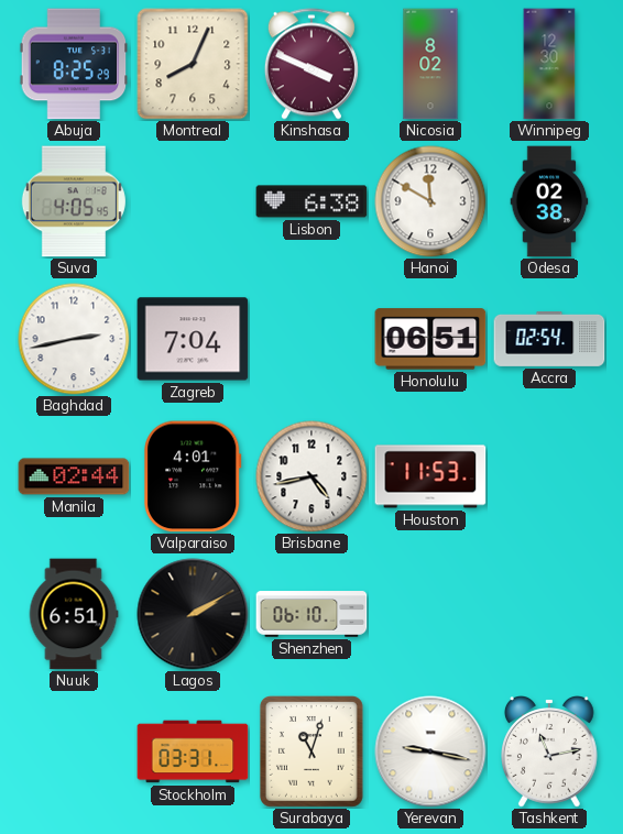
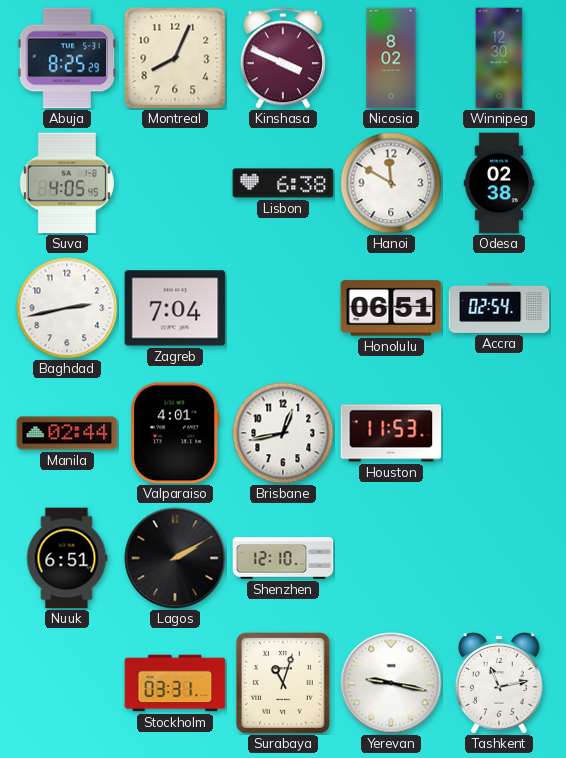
Brisbane: 4:43 -> 12:43
Shenzhen: 06:10 -> 12:10
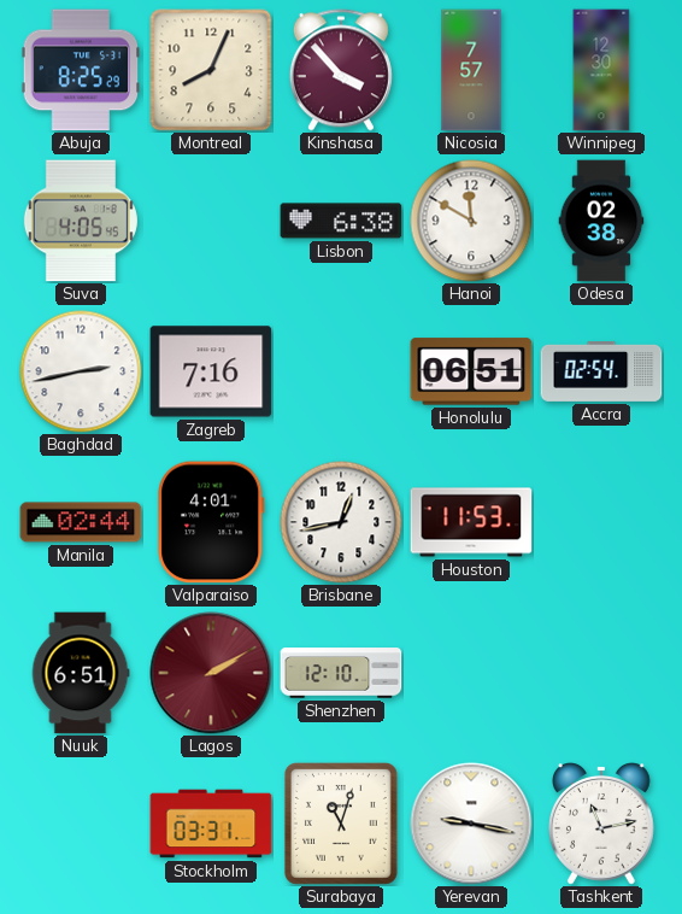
Kinshasa: 3:49 -> 3:53
Nicosia: 8:02 -> 7:57
Zagreb: 7:04 -> 7:16
Lagos dial: black -> burgundy
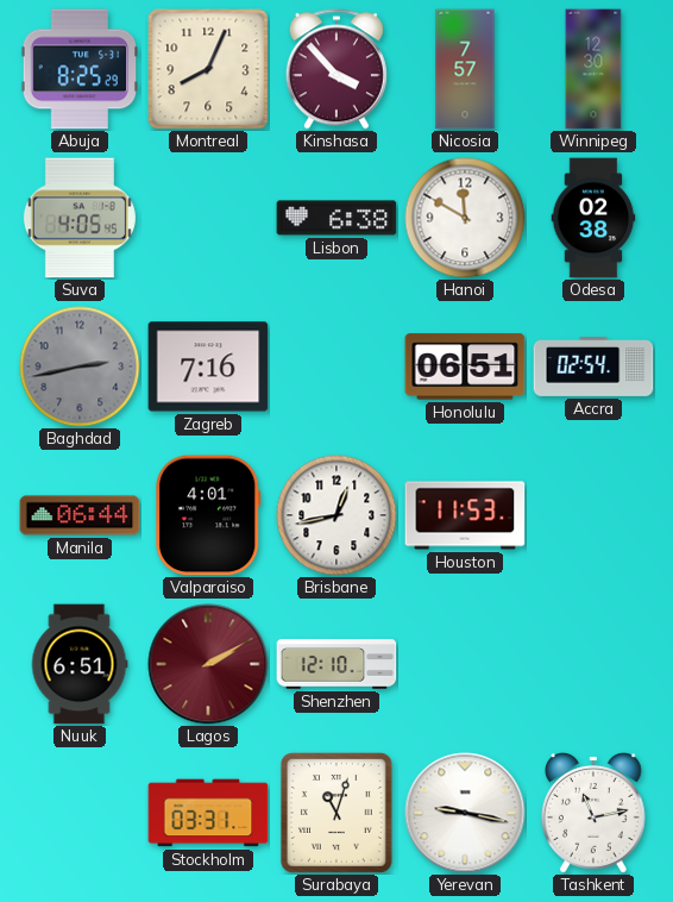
Baghdad dial: white -> grey
Manila: 02:44 -> 06:44
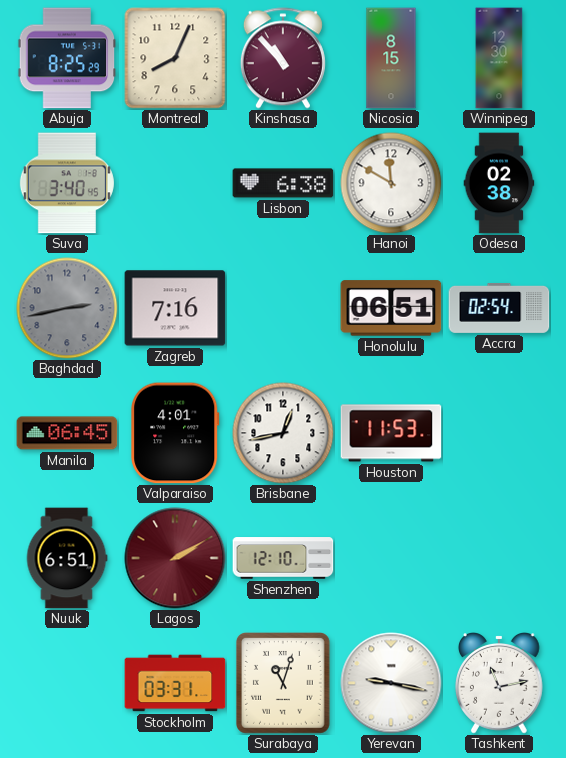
Kinshasa: 3:53 -> 10:53
Nicosia: 7:57 -> 8:15
Suva: 4:05 -> 3:40
Manila: 06:44 -> 06:45
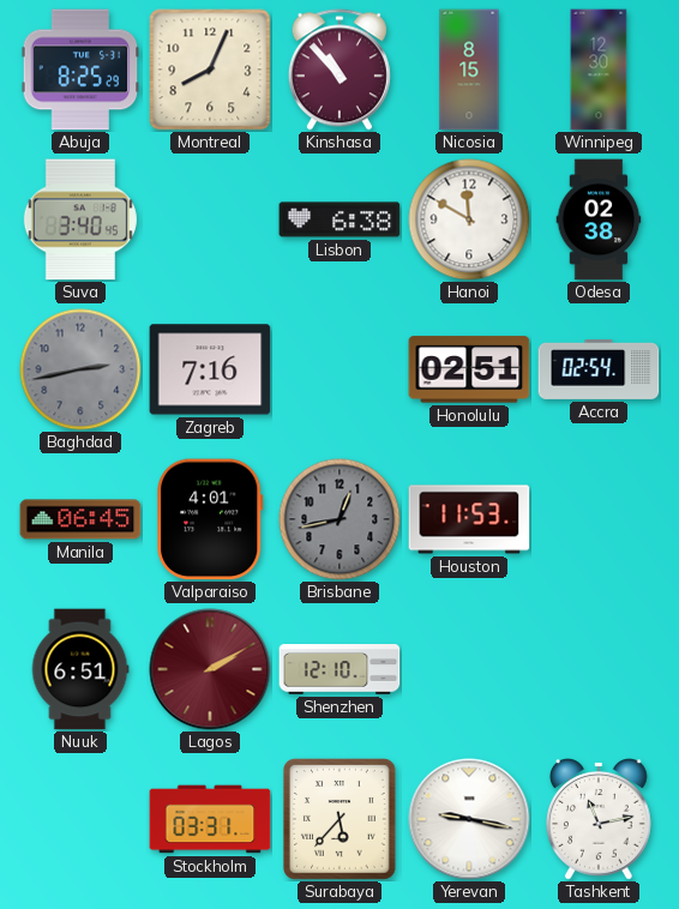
Honolulu: 06:51 -> 02:51
Brisbane dial: white -> grey
Surabaya: 11:03 -> 5:37
